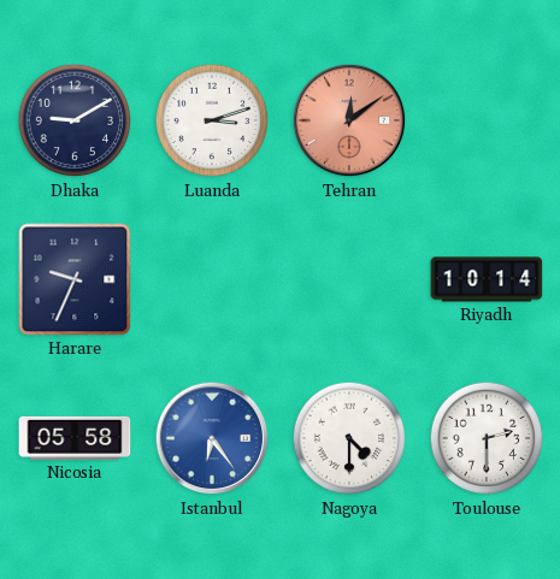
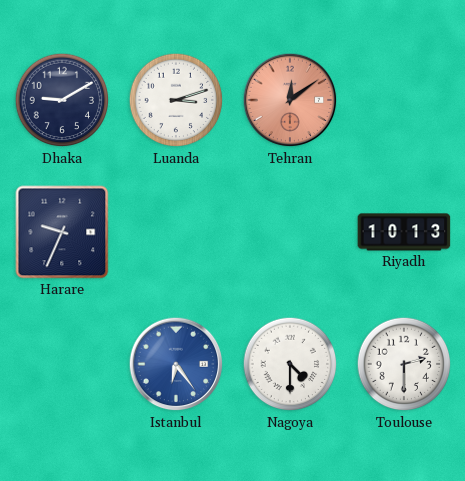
Riyadh: 10:14 -> 10:13
Nicosia: 05:58 -> none
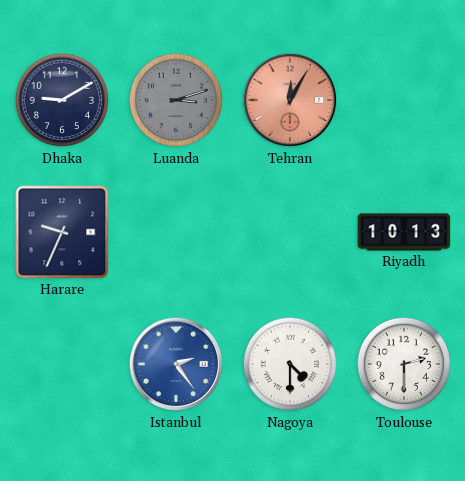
Luanda dial: white -> grey
Tehran: 12:09 -> 12:05
Istanbul: 6:24 -> 2:24
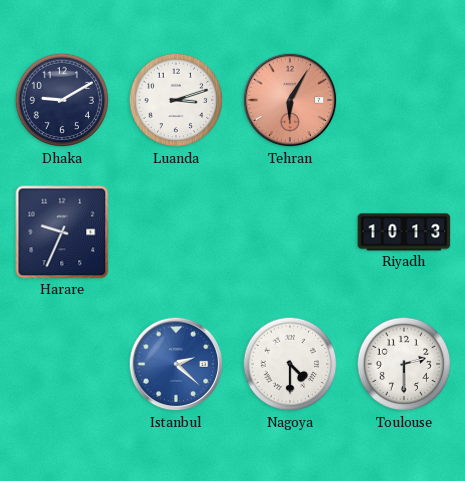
Luanda dial: grey -> white
Tehran: 12:05 -> 6:05
Istanbul: 2:24 -> 2:22
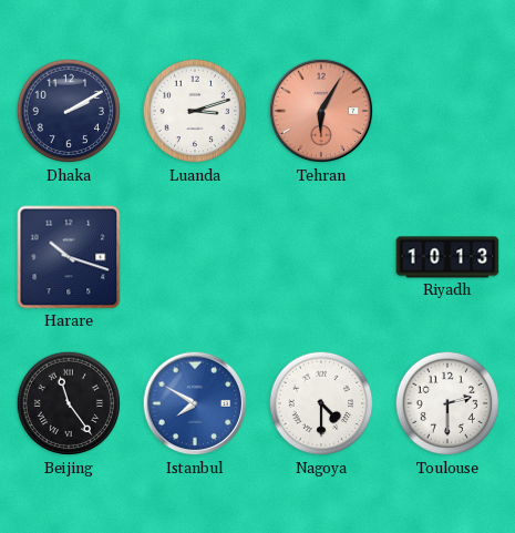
Dhaka: 9:10 -> 2:10
Harare: 9:34 -> 10:18
Beijing: none -> 11:24
Istanbul: 2:22 -> 7:50
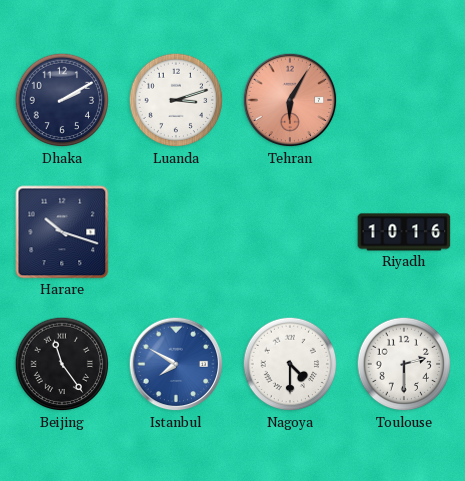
Riyadh: 10:13 -> 10:16
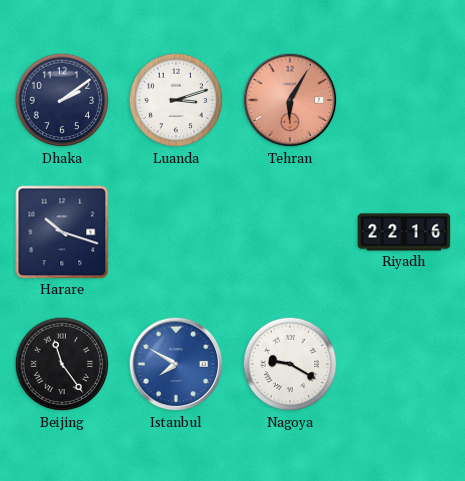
Dhaka: 2:10 -> 2:09
Riyadh: 10:16 -> 22:16
Nagoya: 4:30 -> 9:20
Toulouse: 2:30 -> none
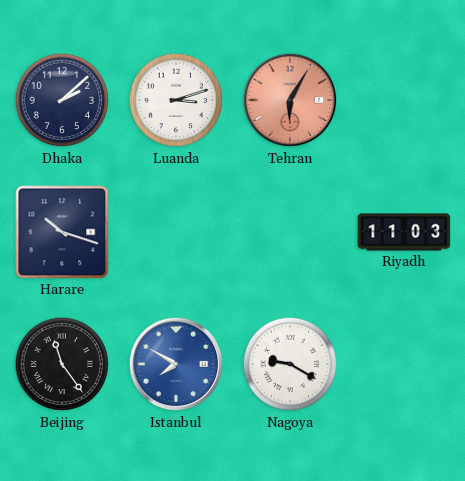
Dhaka: 2:09 -> 2:08
Riyadh: 22:16 -> 11:03
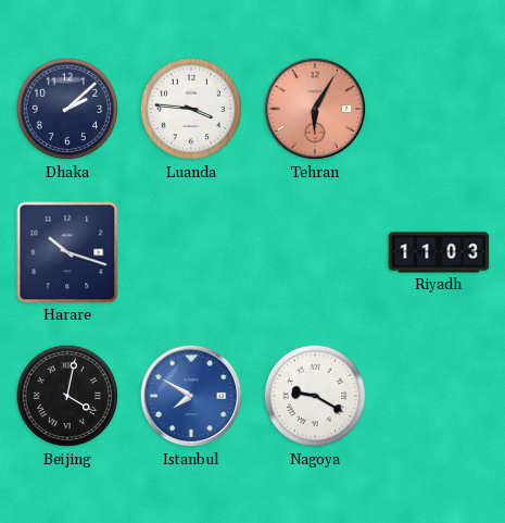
Luanda: 3:12 -> 3:46
Beijing: 11:24 -> 4:02
